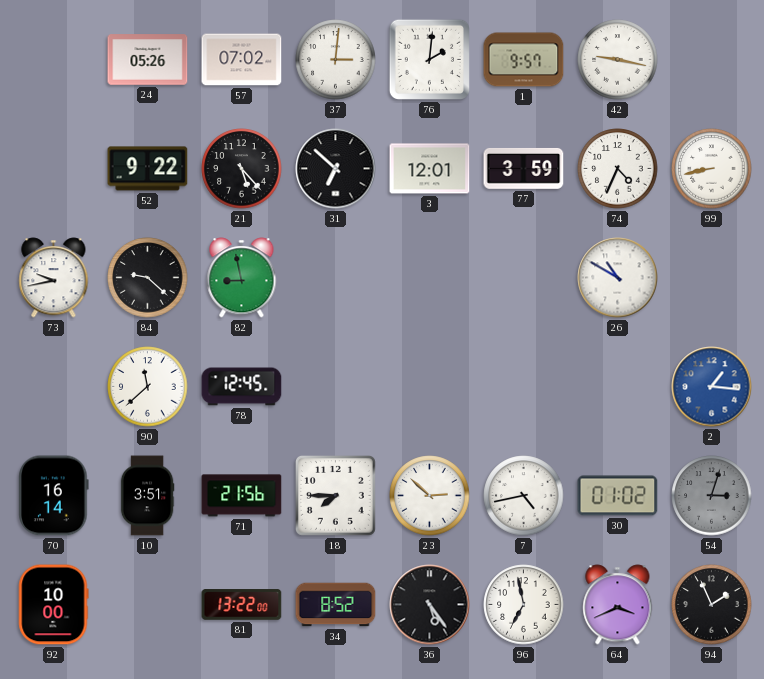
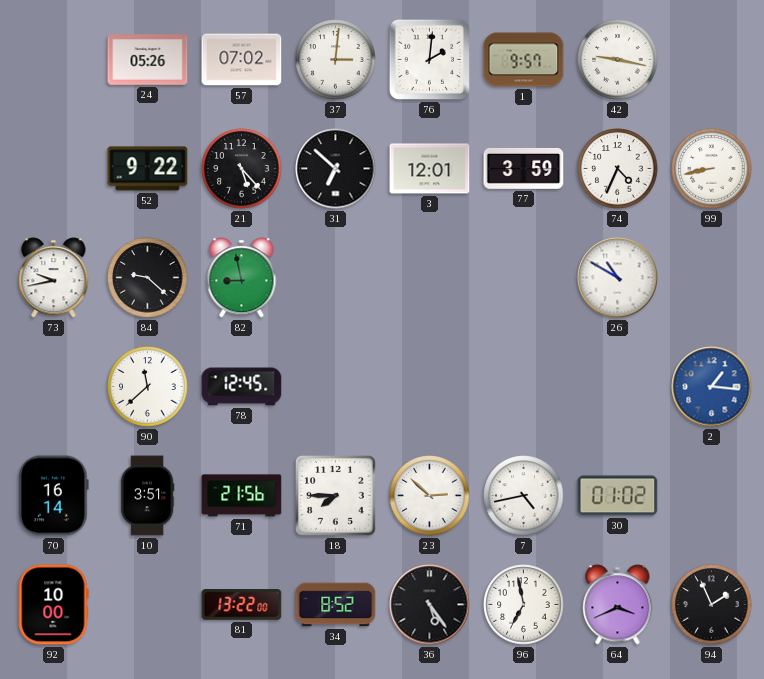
54: 3:03 -> none
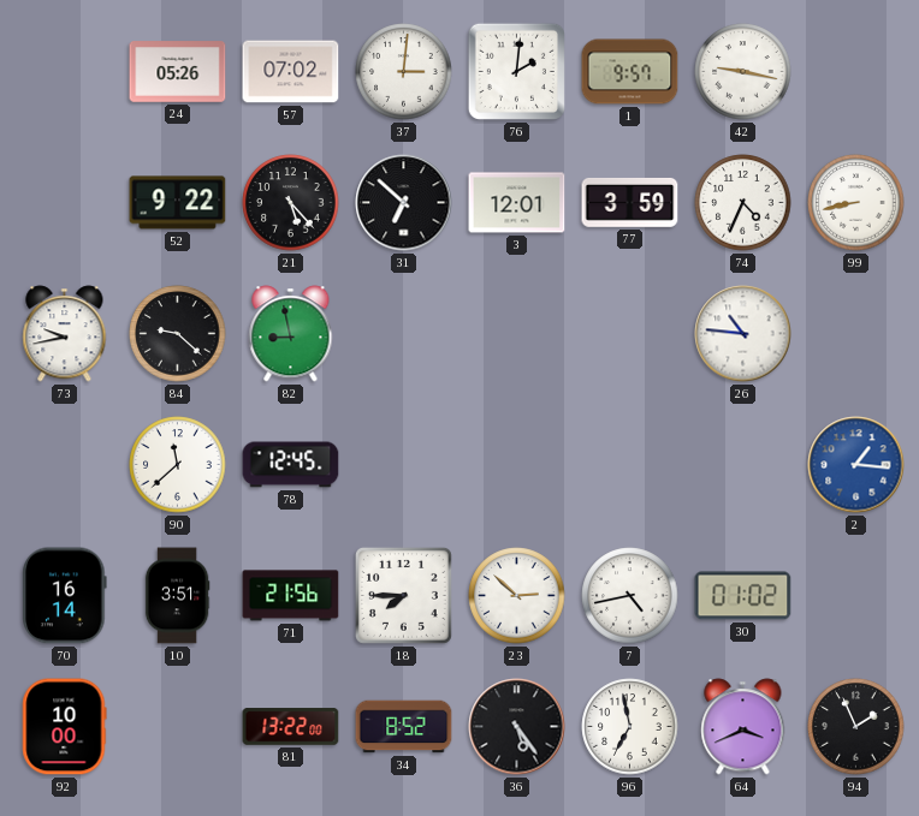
26: 10:50 -> 10:46
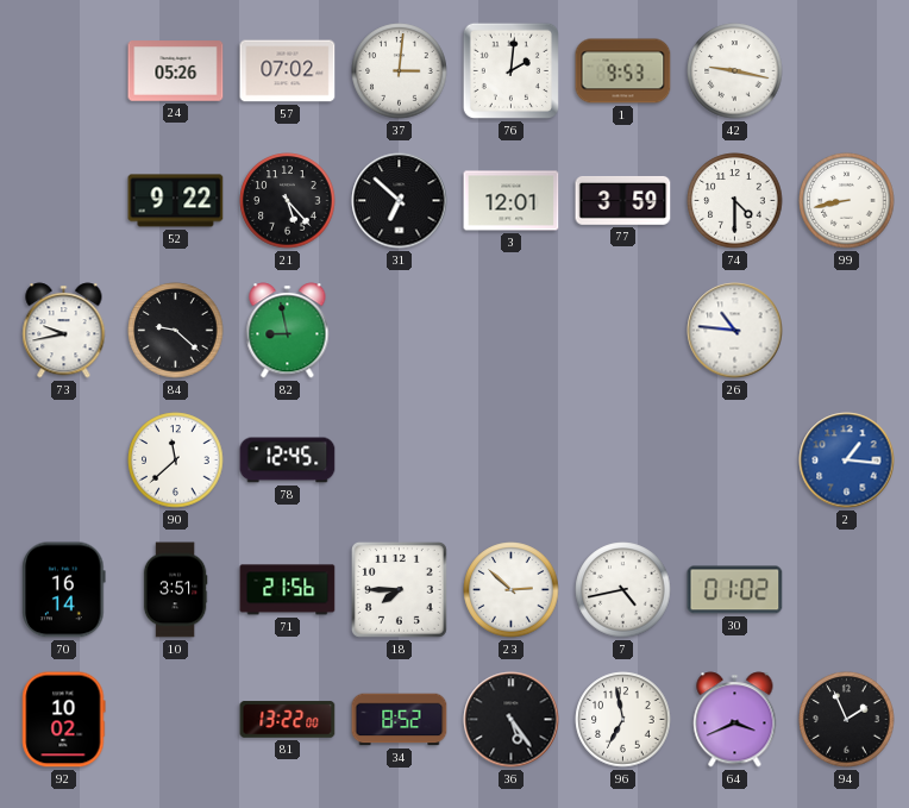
1: 9:57 -> 9:53
74: 4:34 -> 4:30
92: 10:00 -> 10:02
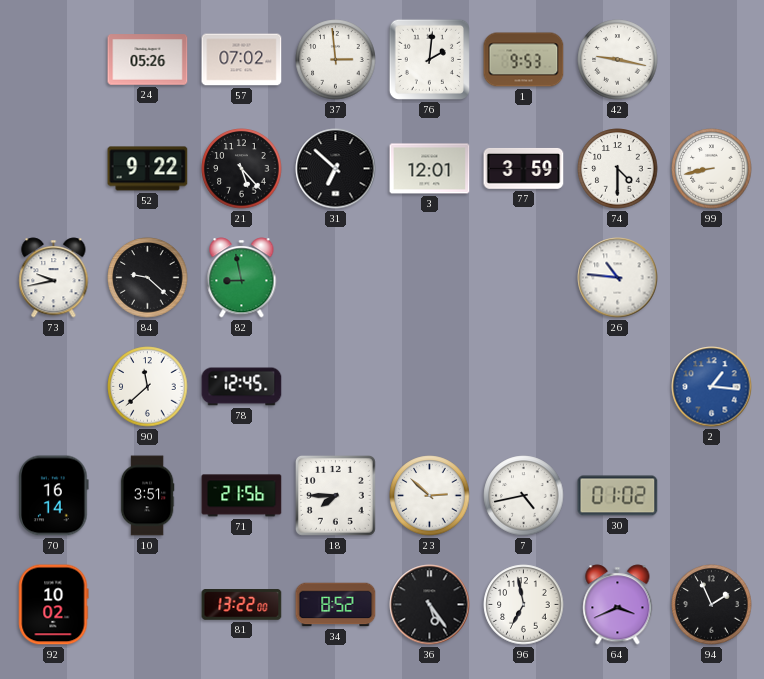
37: 3:01 -> 2:59
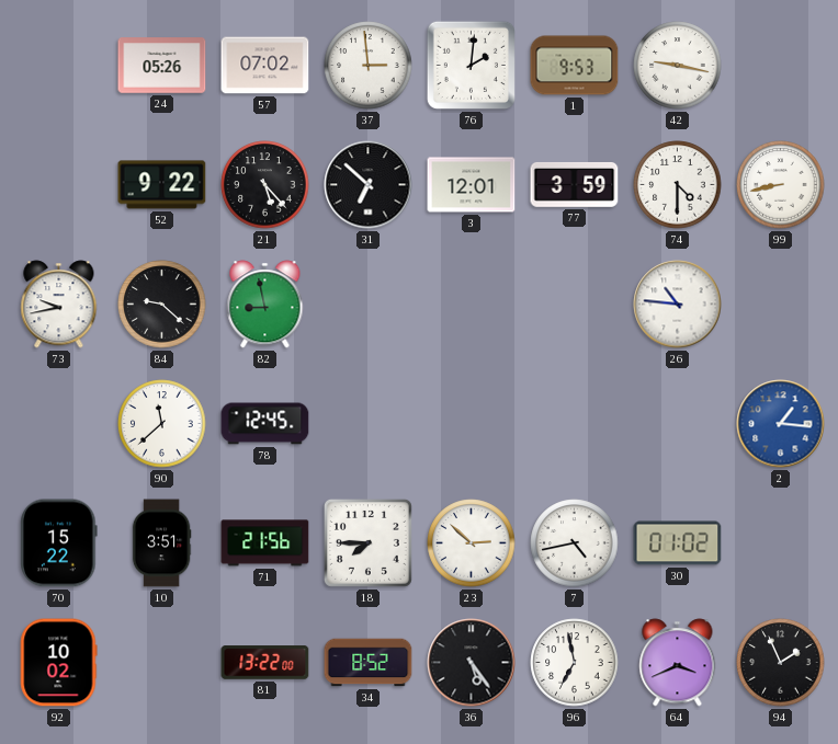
70: 16:14 -> 15:22
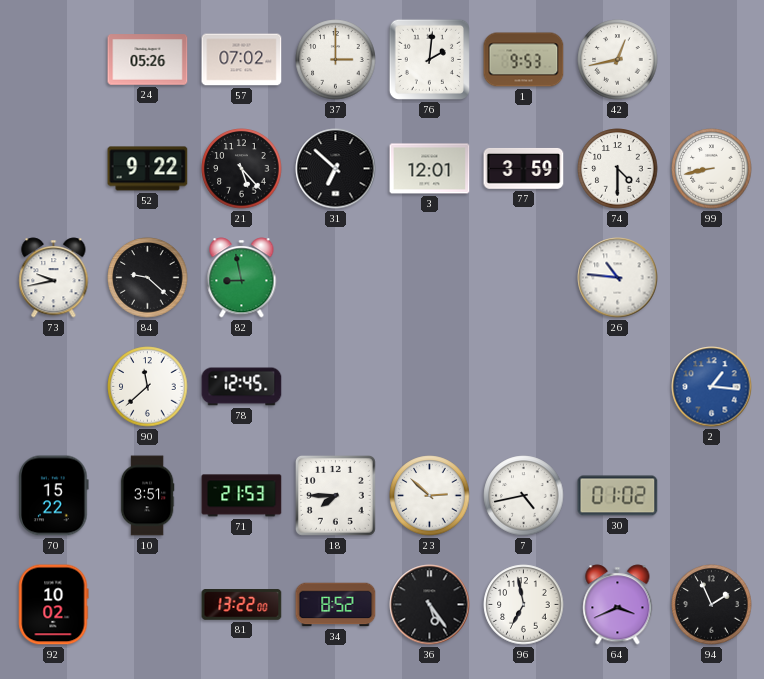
37: 2:59 -> 3:00
42: 9:17 -> 12:43
71: 21:56 -> 21:53
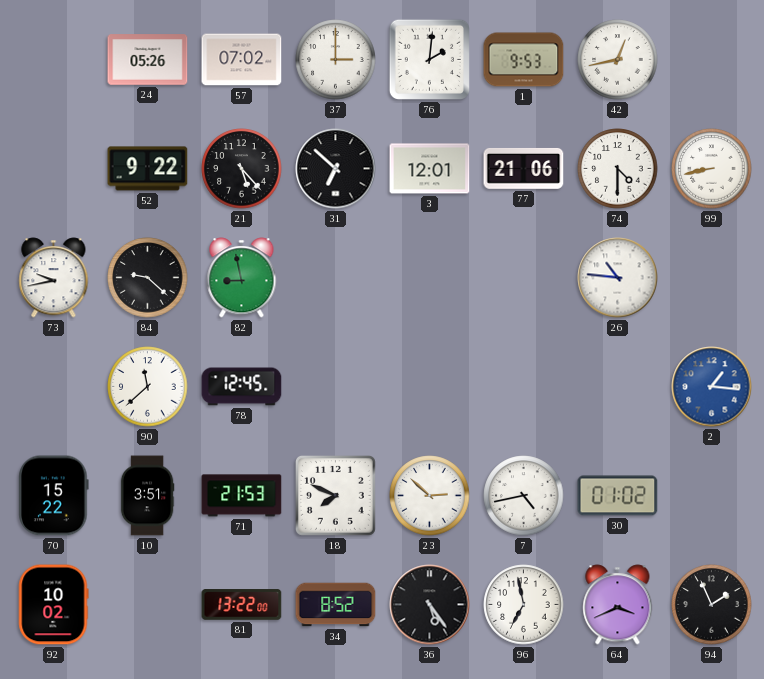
77: 3:59 -> 21:06
18: 7:45 -> 7:49
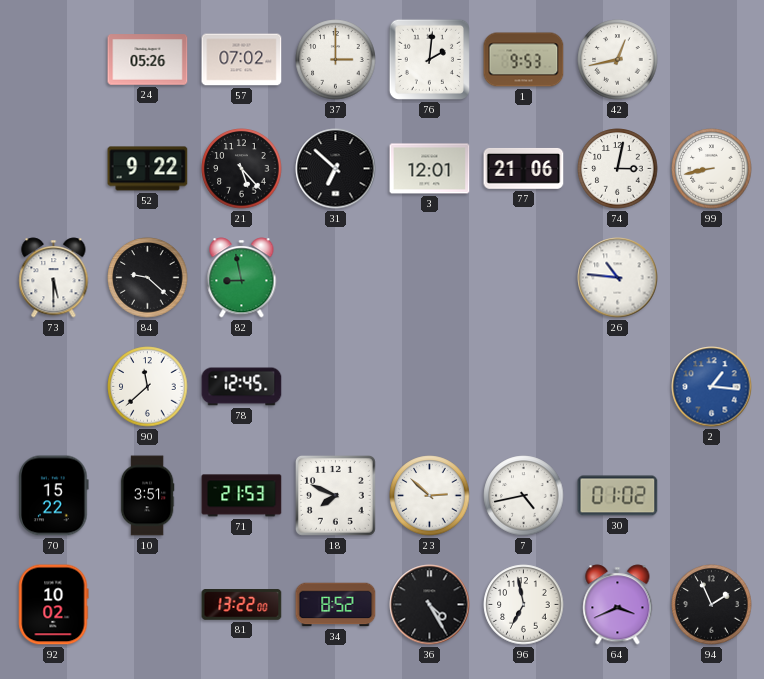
74: 4:30 -> 3:02
73: 9:43 -> 5:30
36: 5:24 -> 4:25
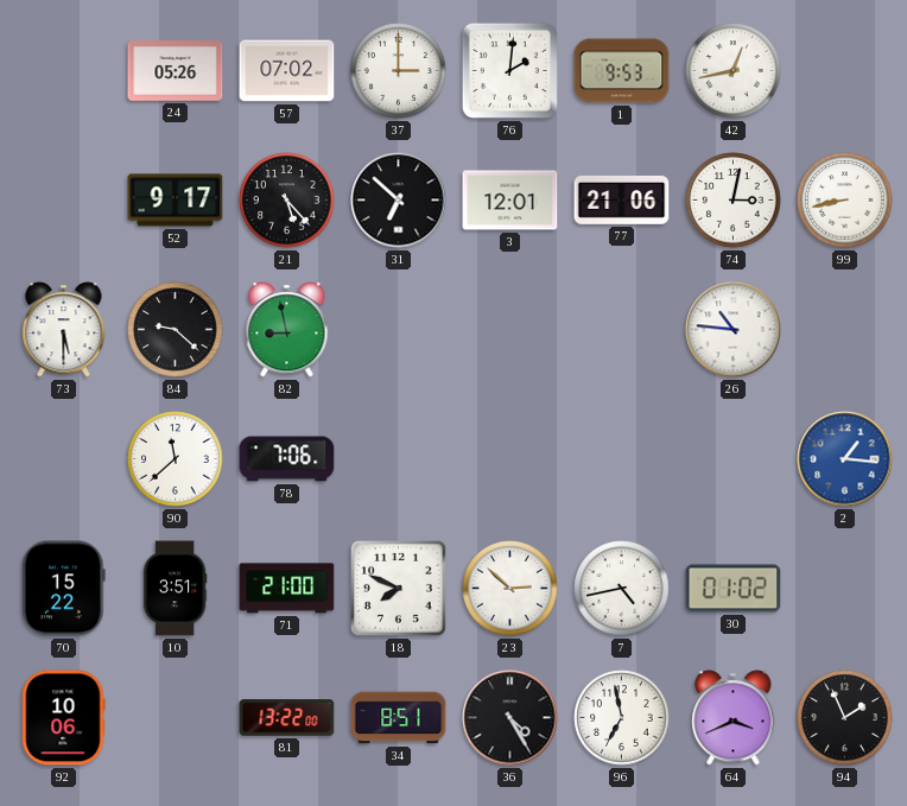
52: 9:22 -> 9:17
78: 12:45 -> 7:06
71: 21:53 -> 21:00
92: 10:02 -> 10:06
34: 8:52 -> 8:51
